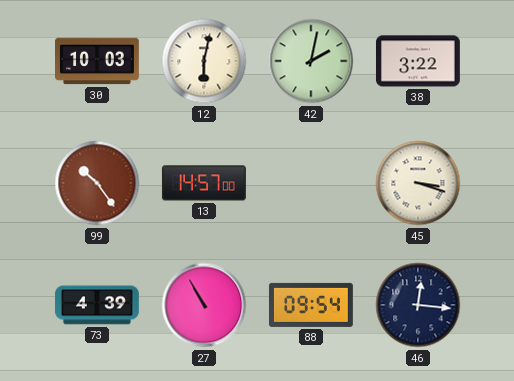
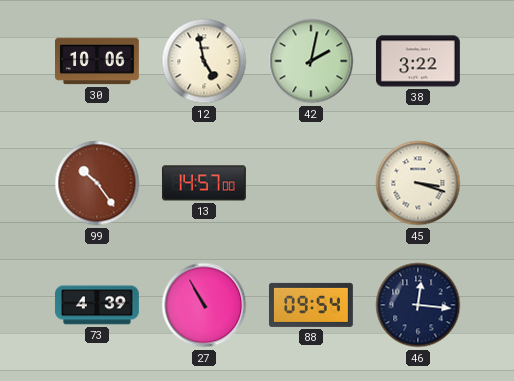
30: 10:03 -> 10:06
12: 6:02 -> 4:58
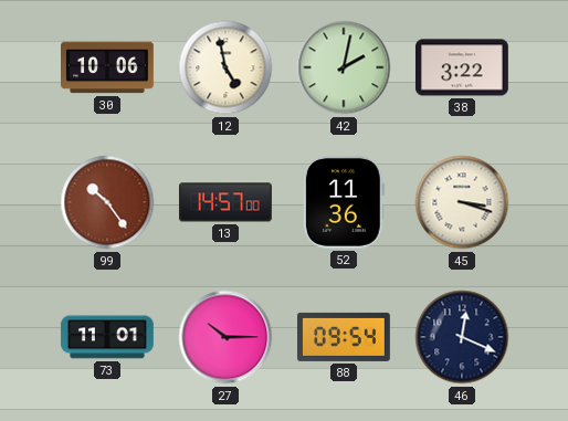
52: none -> 11:36
73: 4:39 -> 11:01
27: 10:55 -> 10:15
46: 12:16 -> 12:19
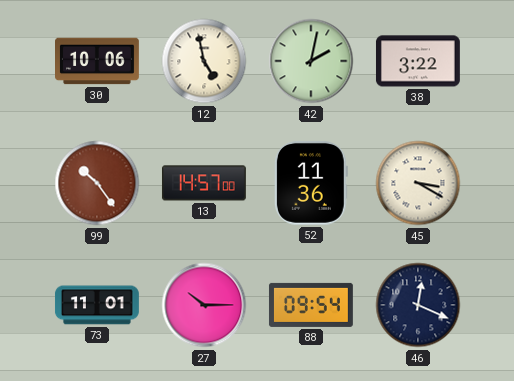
45: 3:18 -> 3:20
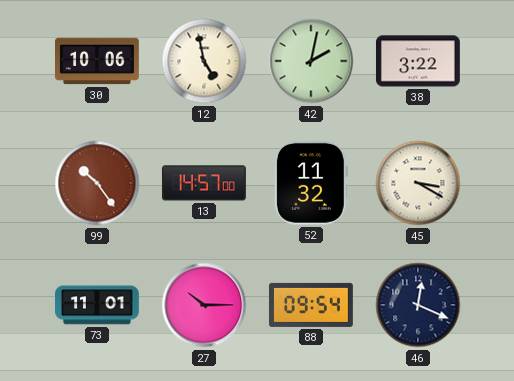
52: 11:36 -> 11:32
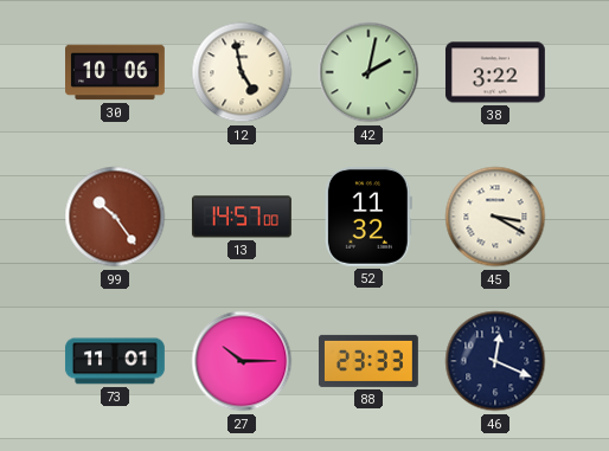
88: 09:54 -> 23:33
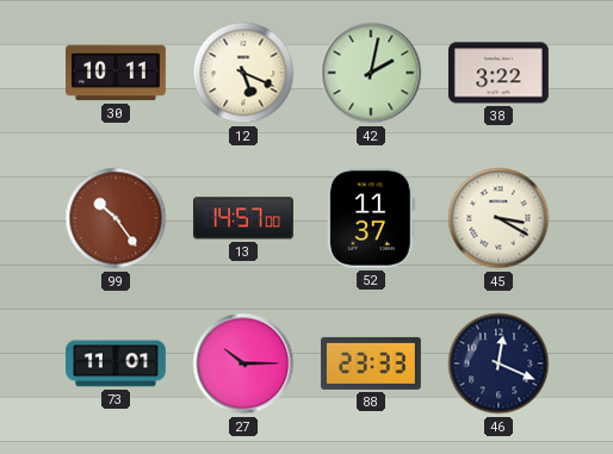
30: 10:06 -> 10:11
12: 4:58 -> 5:19
52: 11:32 -> 11:37
